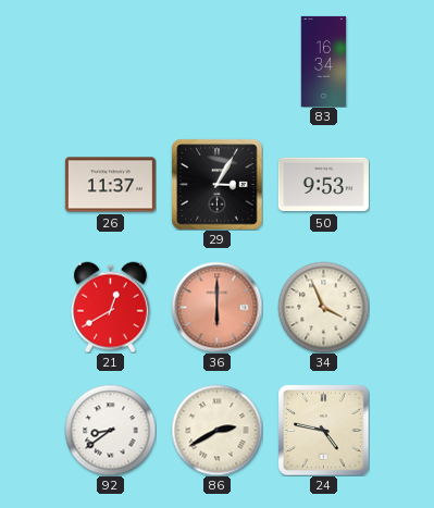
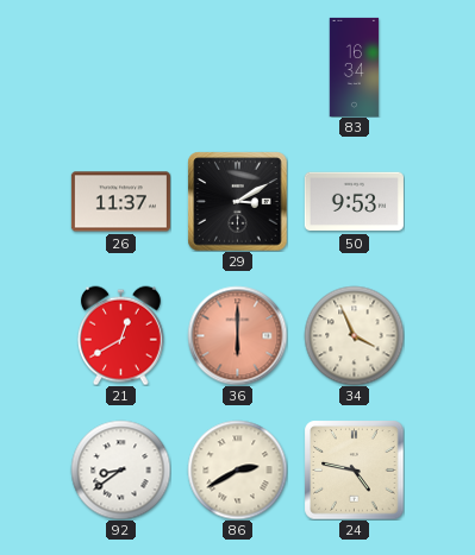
29: 3:05 -> 3:10
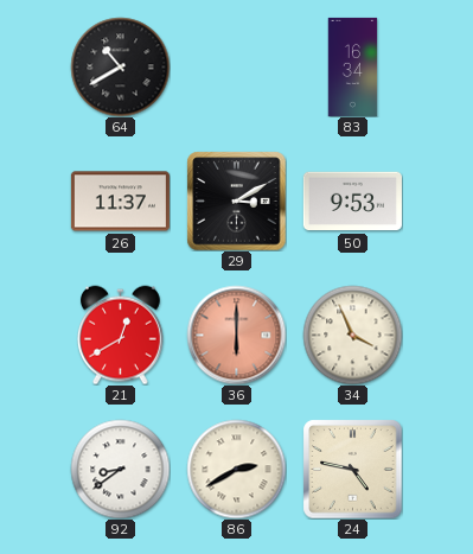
64: none -> 10:40
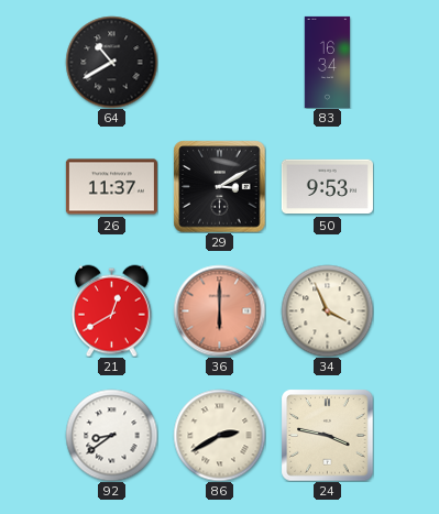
24: 4:47 -> 3:47
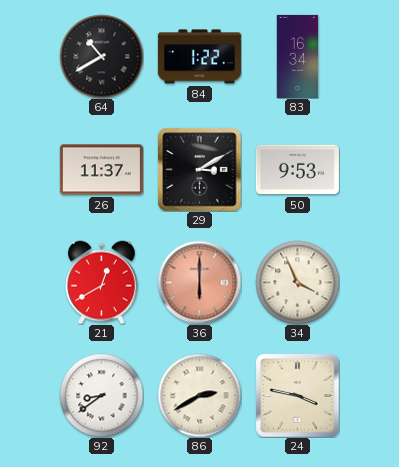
84: none -> 1:22
